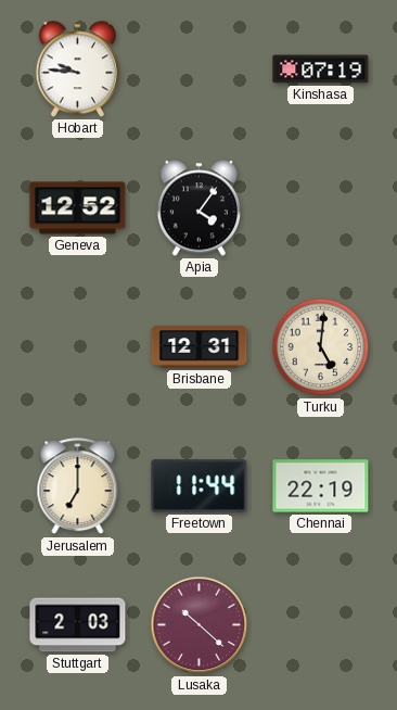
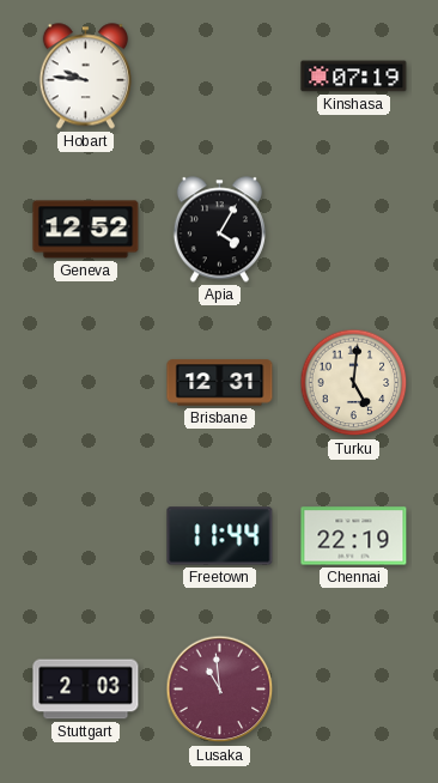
Apia: 4:06 -> 4:05
Jerusalem: 7:00 -> none
Lusaka: 10:22 -> 10:59
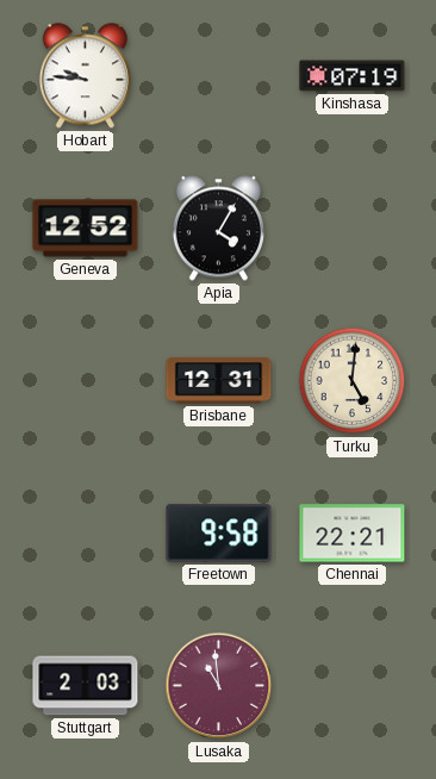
Freetown: 11:44 -> 9:58
Chennai: 22:19 -> 22:21
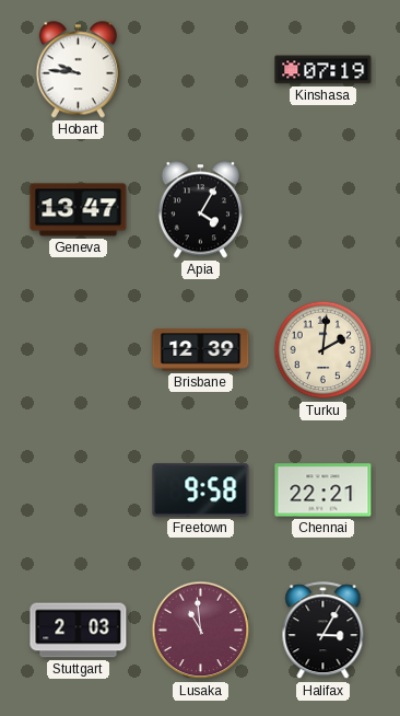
Geneva: 12:52 -> 13:47
Brisbane: 12:31 -> 12:39
Turku: 5:01 -> 2:01
Halifax: none -> 3:05
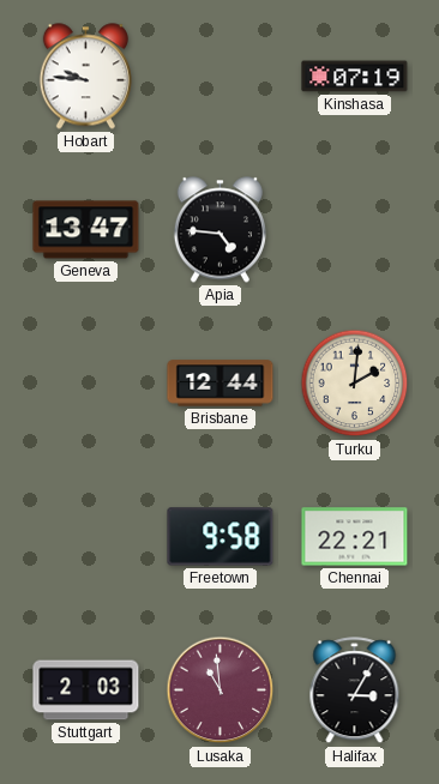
Apia: 4:05 -> 4:46
Brisbane: 12:39 -> 12:44
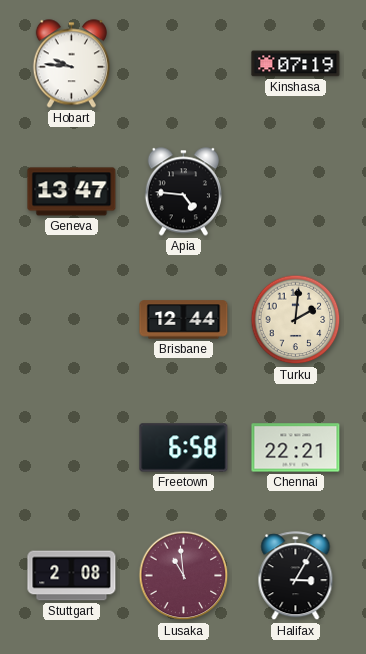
Freetown: 9:58 -> 6:58
Stuttgart: 2:03 -> 2:08
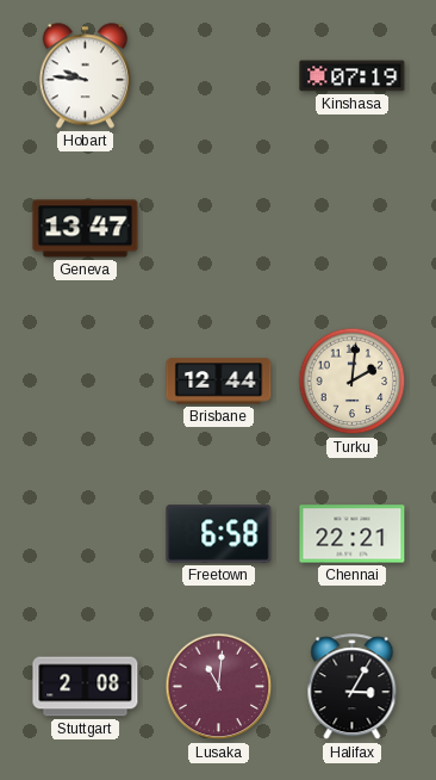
Apia: 4:46 -> none
Lusaka: 10:59 -> 11:01
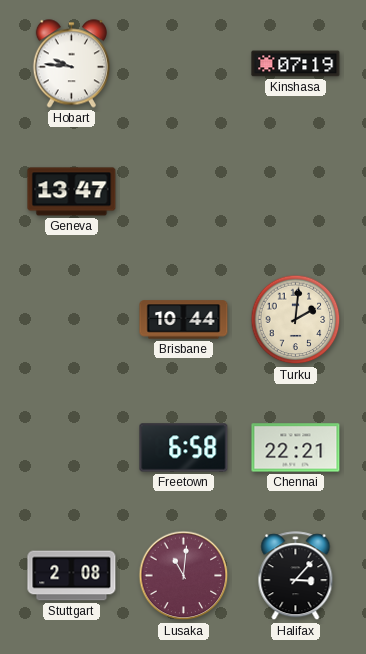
Brisbane: 12:44 -> 10:44
Halifax: 3:05 -> 3:07
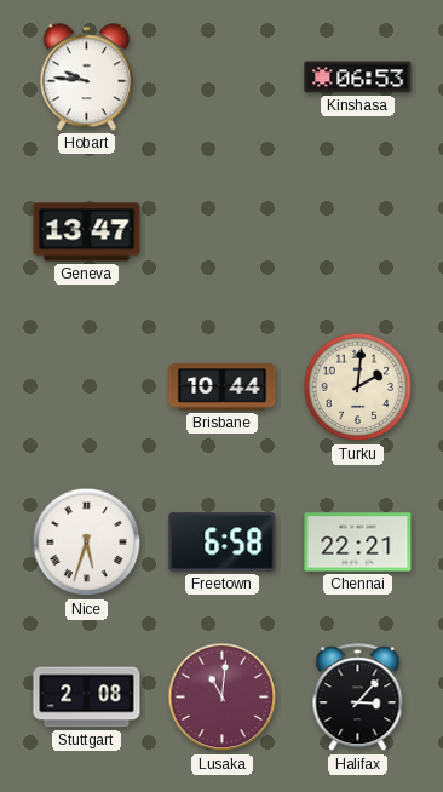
Kinshasa: 07:19 -> 06:53
Nice: none -> 5:33
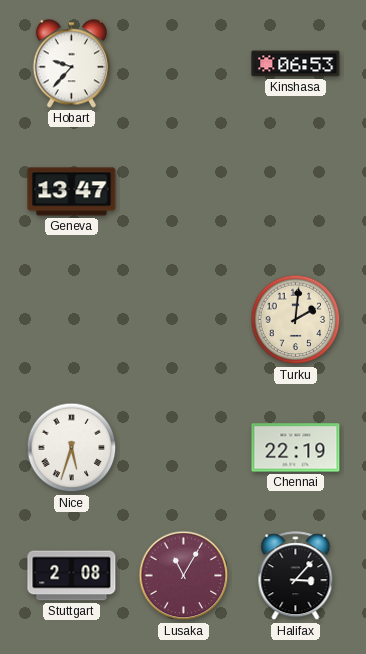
Hobart: 9:46 -> 9:37
Brisbane: 10:44 -> none
Freetown: 6:58 -> none
Chennai: 22:21 -> 22:19
Lusaka: 11:01 -> 11:05
